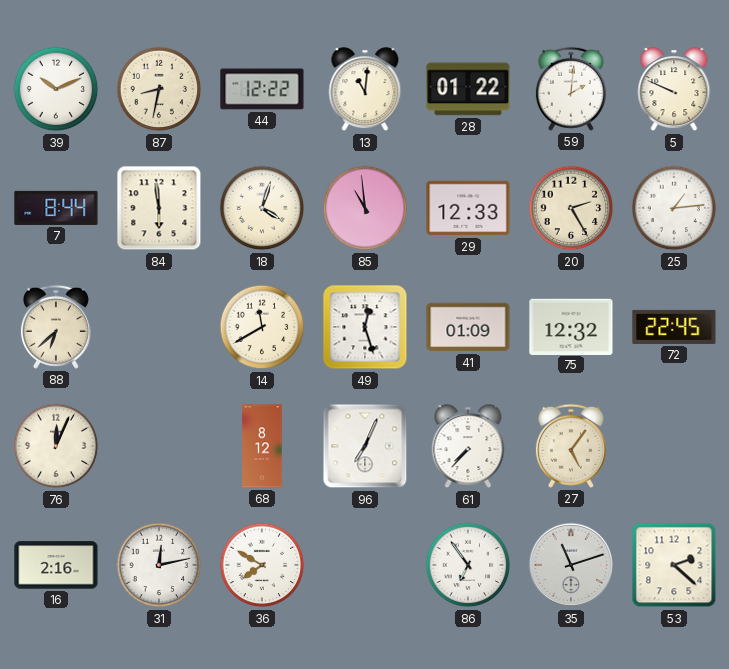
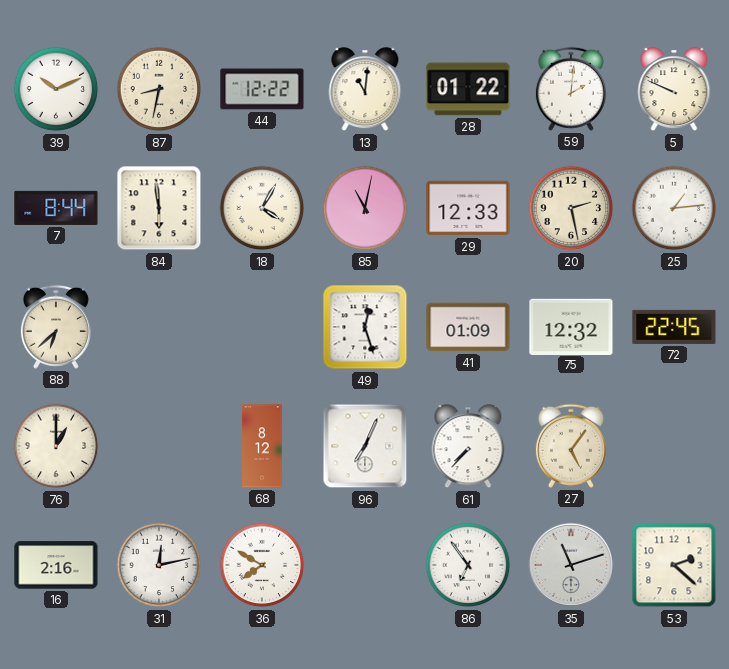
18: 4:03 -> 4:05
85: 10:59 -> 11:02
20: 2:25 -> 2:28
14: 11:40 -> none
76: 12:04 -> 1:00
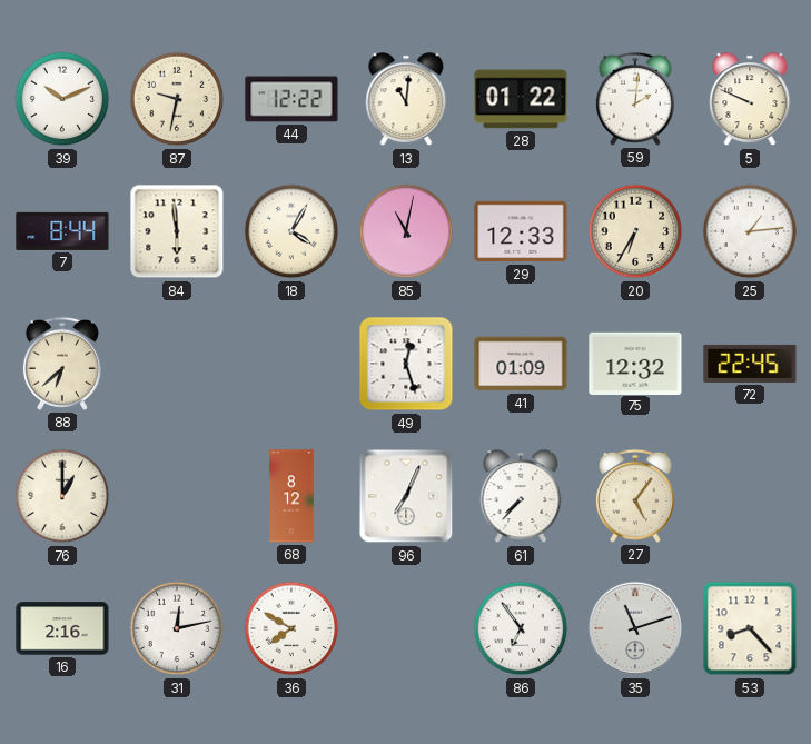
87: 8:32 -> 9:32
20: 2:28 -> 6:35
53: 2:22 -> 8:23
